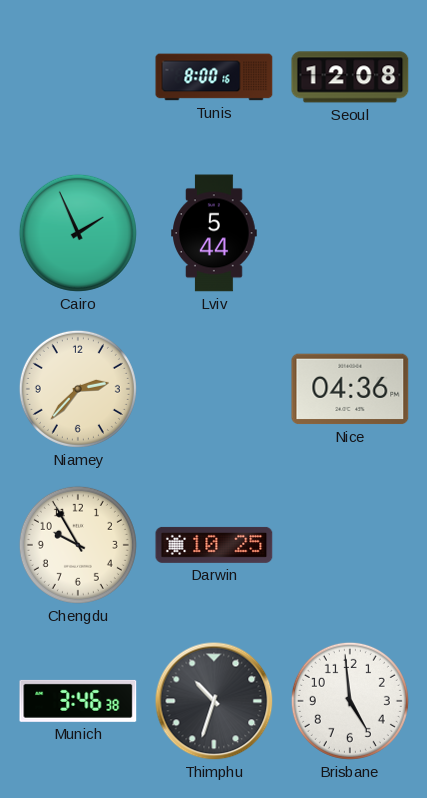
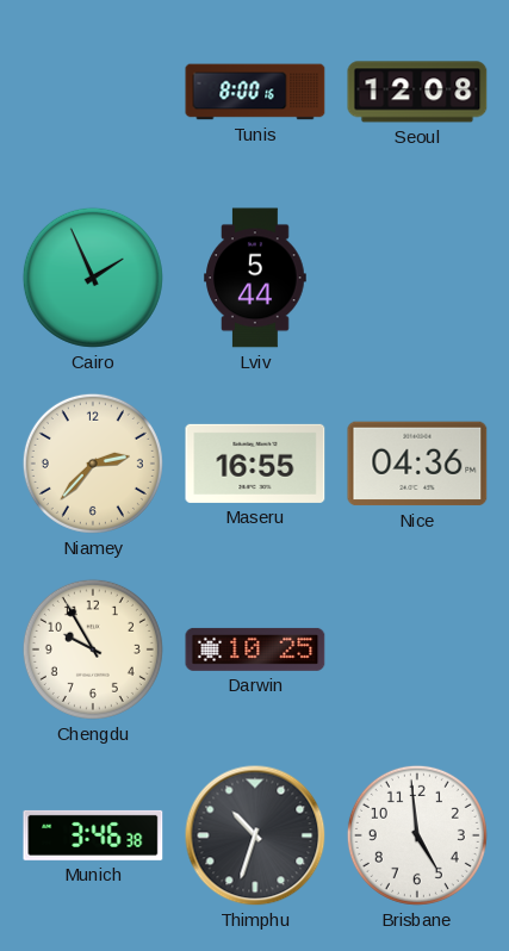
Maseru: none -> 16:55
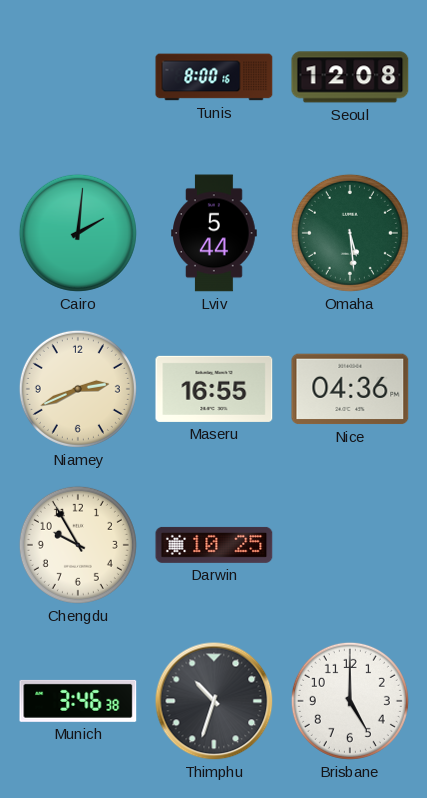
Cairo: 1:56 -> 2:01
Omaha: none -> 5:29
Niamey: 2:37 -> 2:41
Brisbane: 4:59 -> 5:00
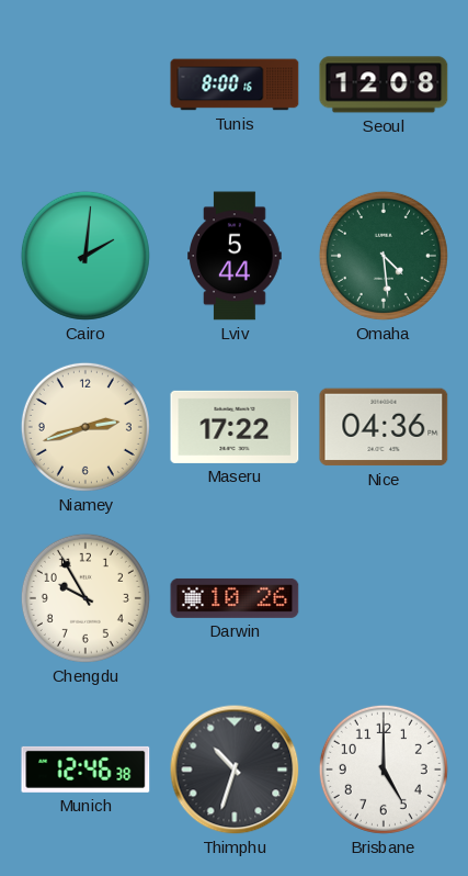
Omaha: 5:29 -> 4:29
Niamey: 2:41 -> 2:42
Maseru: 16:55 -> 17:22
Darwin: 10:25 -> 10:26
Munich: 3:46 -> 12:46
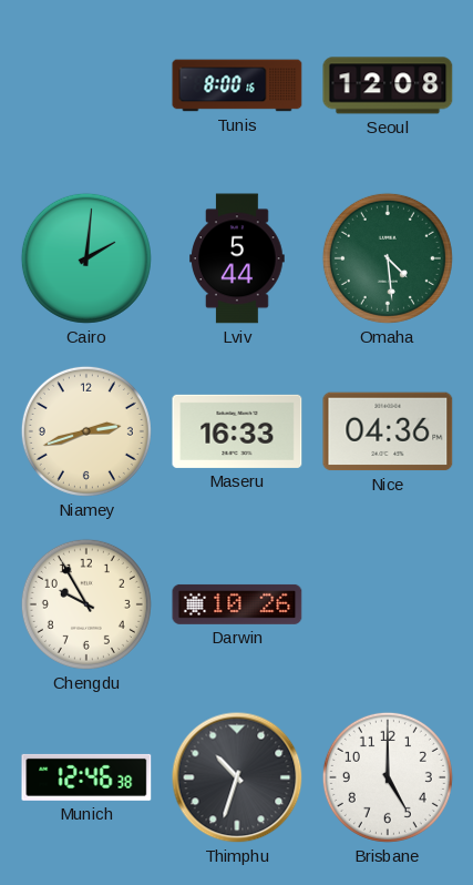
Maseru: 17:22 -> 16:33
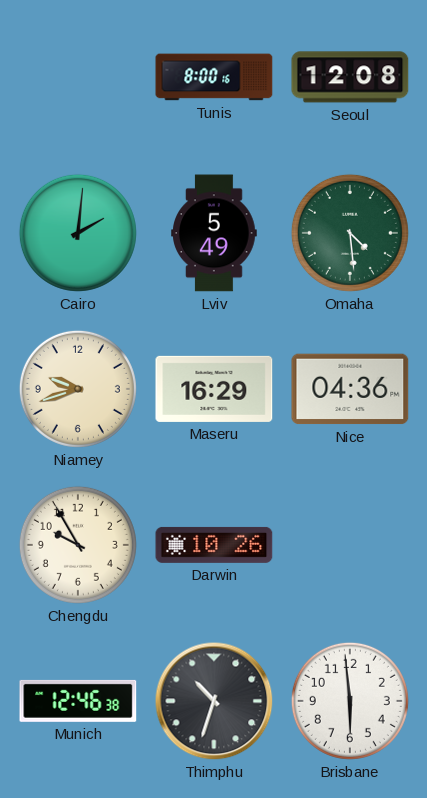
Lviv: 5:44 -> 5:49
Niamey: 2:42 -> 9:42
Maseru: 16:33 -> 16:29
Brisbane: 5:00 -> 5:59
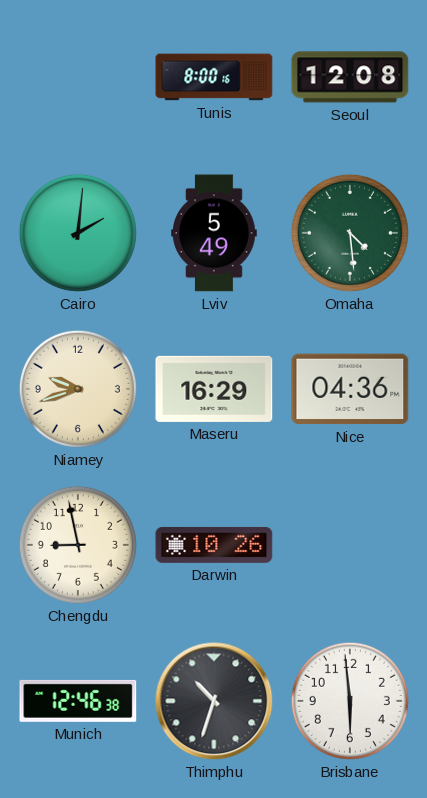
Chengdu: 9:55 -> 8:58
